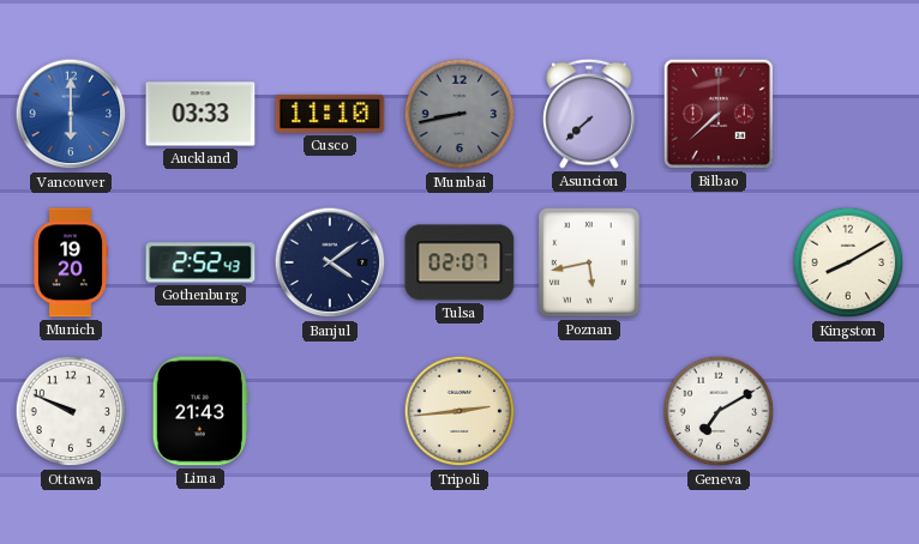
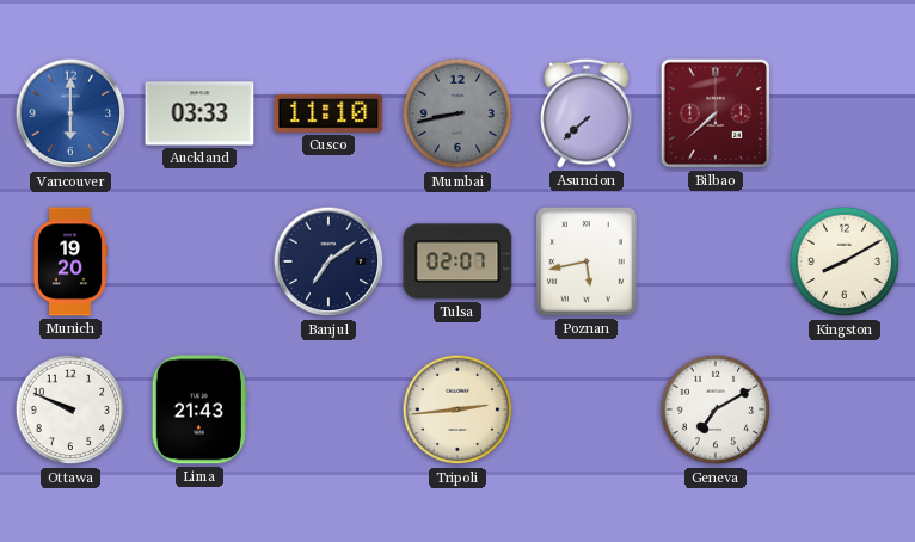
Gothenburg: 2:52 -> none
Banjul: 4:09 -> 7:09
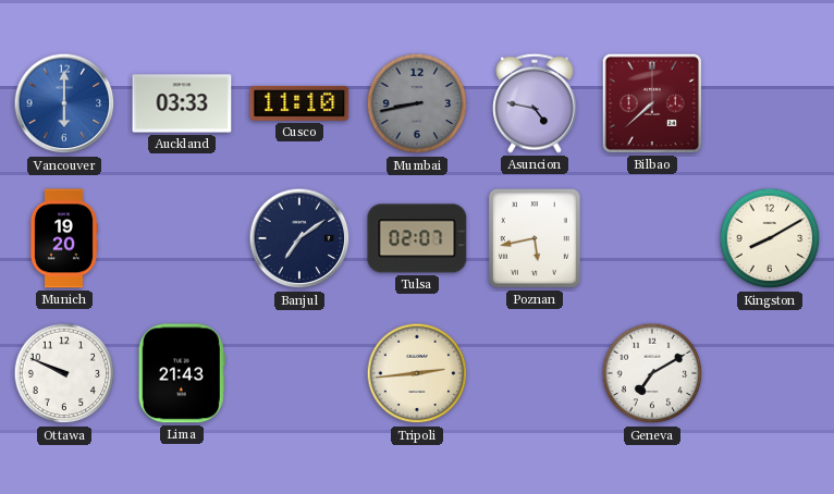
Asuncion: 7:38 -> 4:47
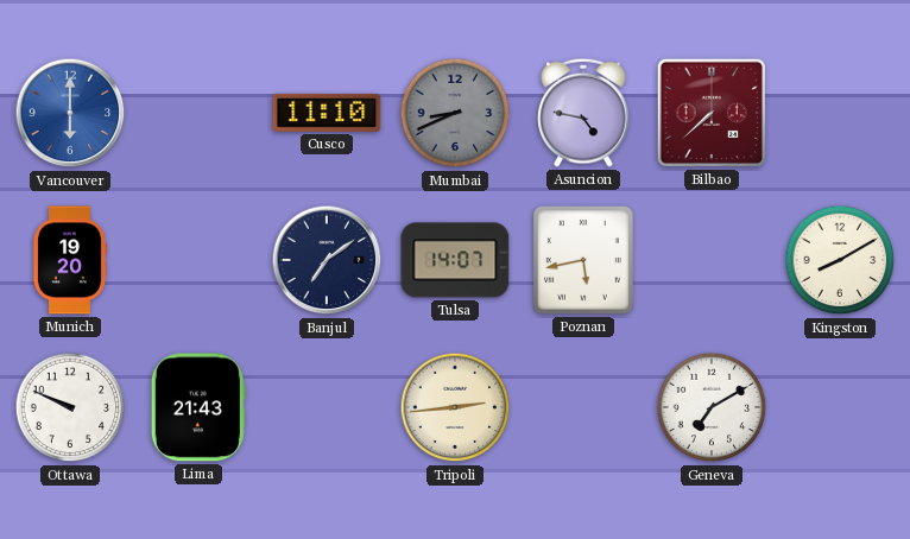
Auckland: 03:33 -> none
Mumbai: 8:43 -> 8:41
Tulsa: 02:07 -> 14:07
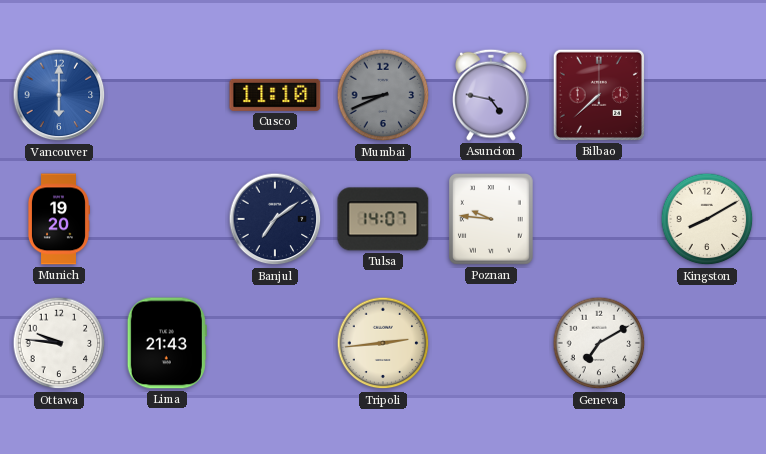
Poznan: 5:43 -> 9:46
Ottawa: 9:49 -> 9:46
